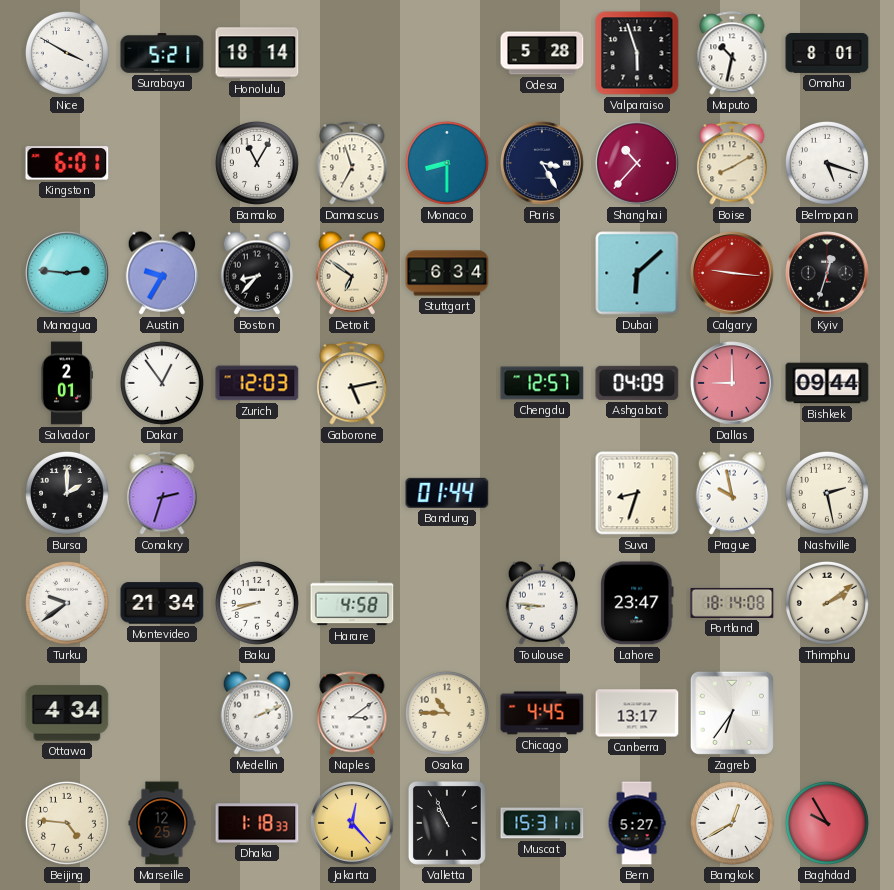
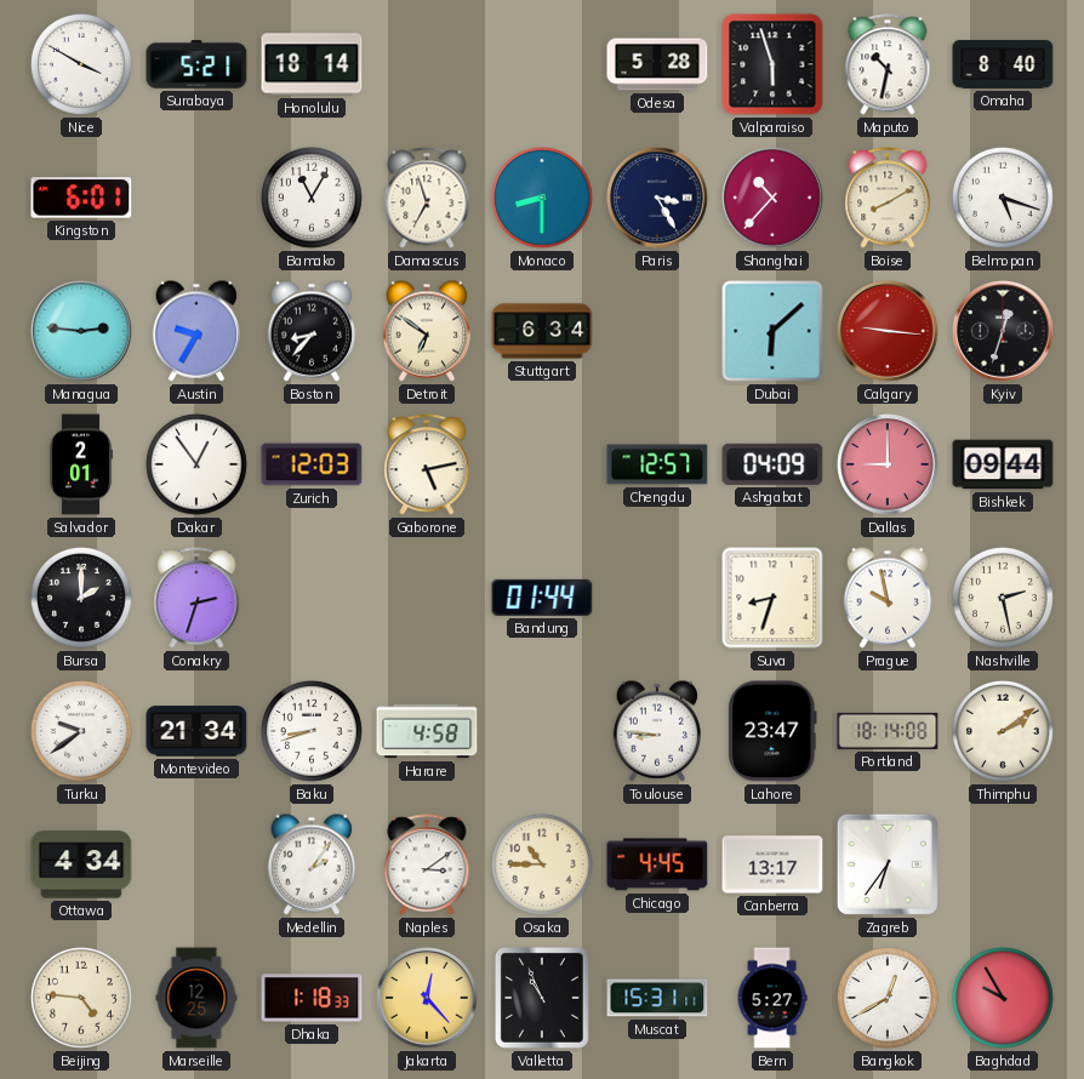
Omaha: 8:01 -> 8:40
Medellin: 2:11 -> 2:06
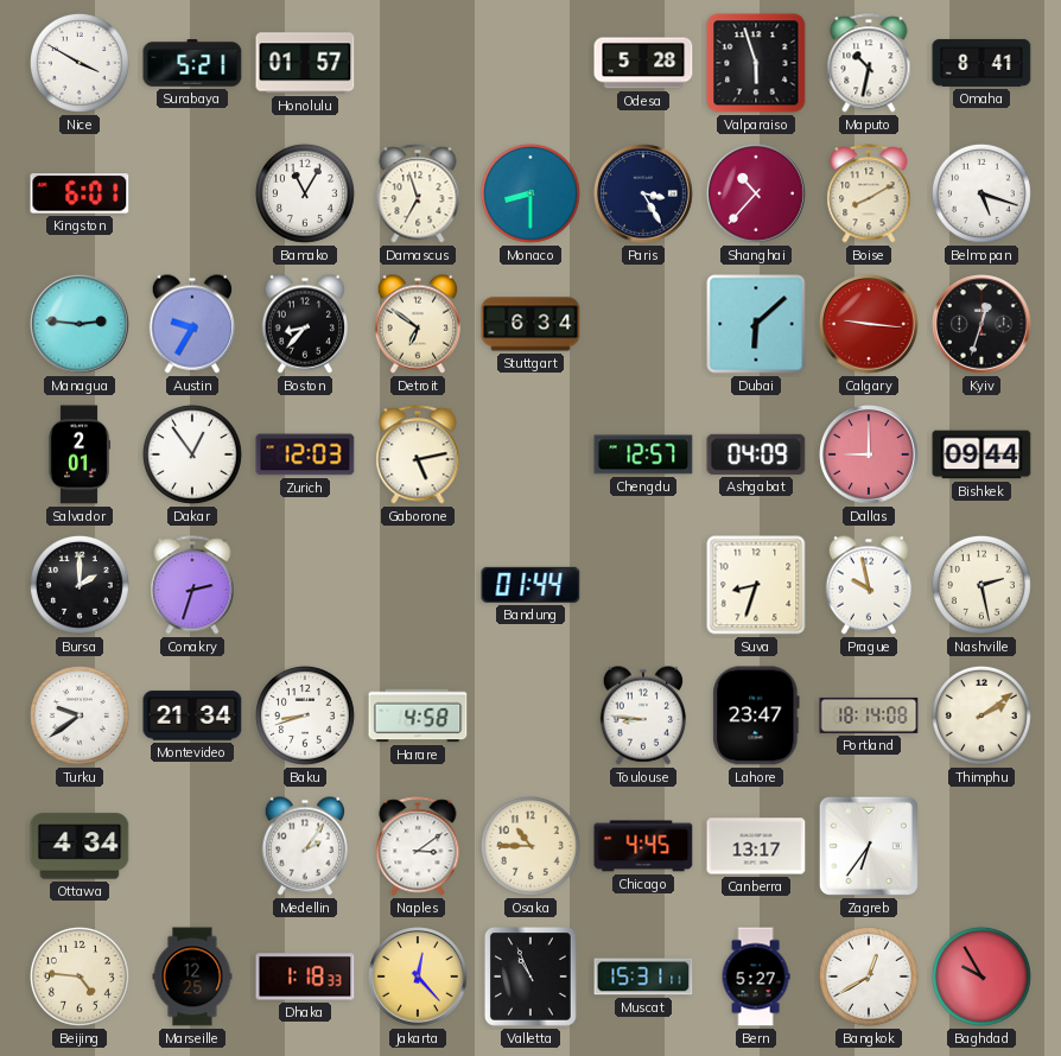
Honolulu: 18:14 -> 01:57
Omaha: 8:40 -> 8:41
